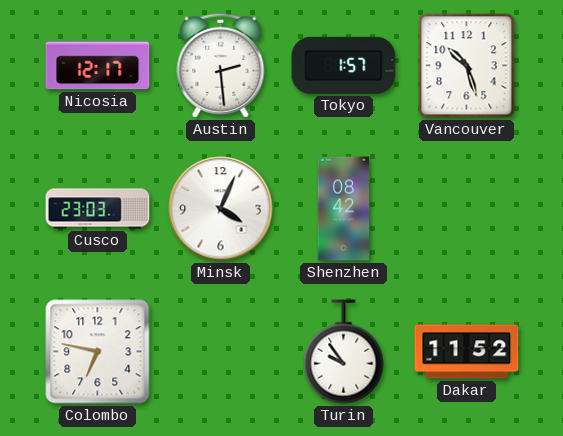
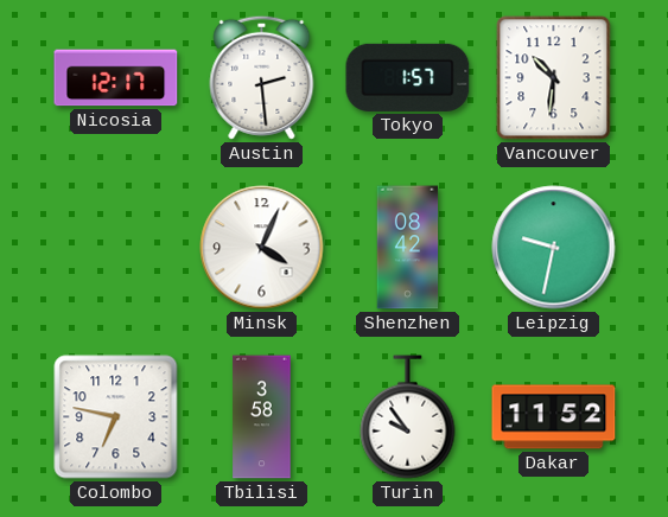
Vancouver: 10:27 -> 10:31
Cusco: 23:03 -> none
Leipzig: none -> 9:32
Tbilisi: none -> 3:58
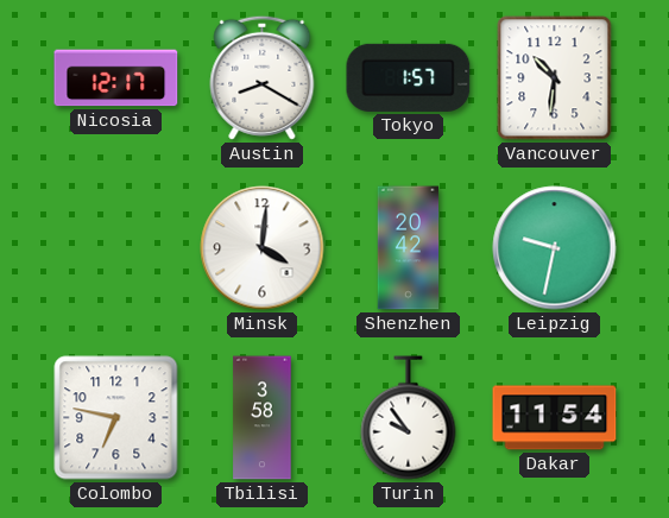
Austin: 2:29 -> 8:20
Minsk: 4:04 -> 4:01
Shenzhen: 08:42 -> 20:42
Dakar: 11:52 -> 11:54
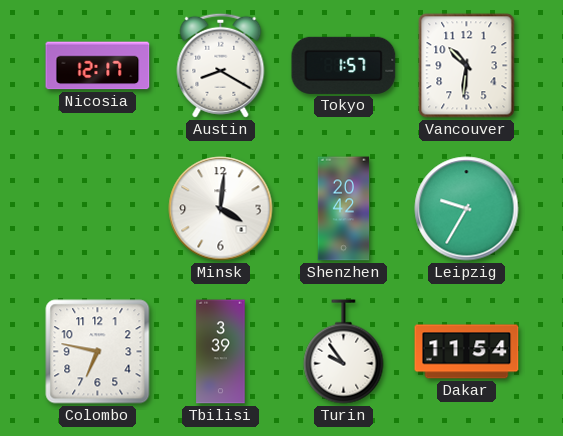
Leipzig: 9:32 -> 9:35
Tbilisi: 3:58 -> 3:39
